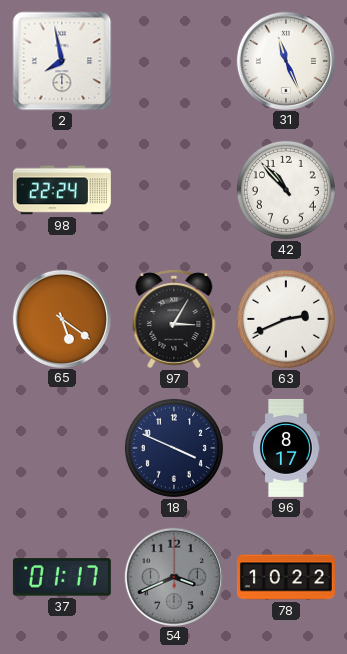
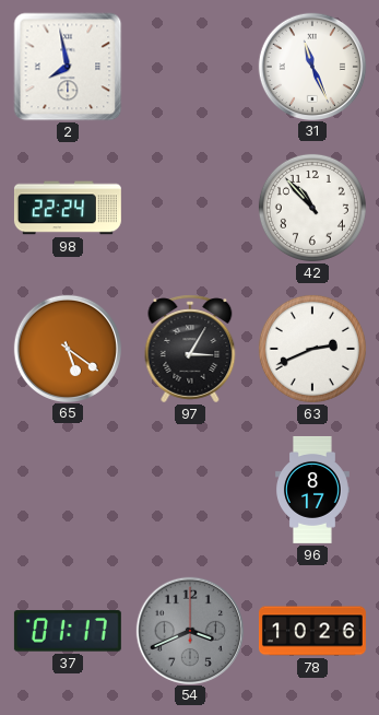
18: 3:49 -> none
78: 10:22 -> 10:26
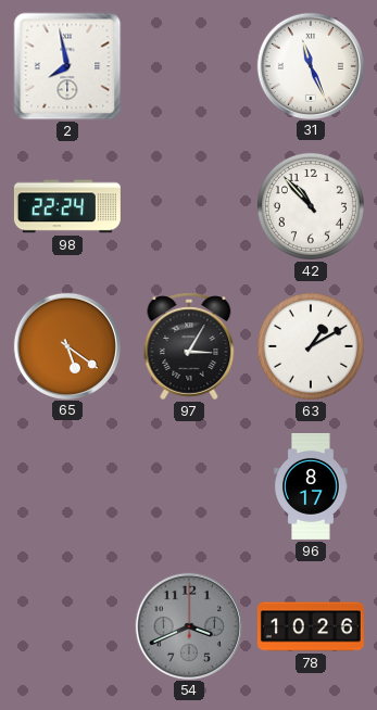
63: 2:41 -> 1:10
37: 01:17 -> none
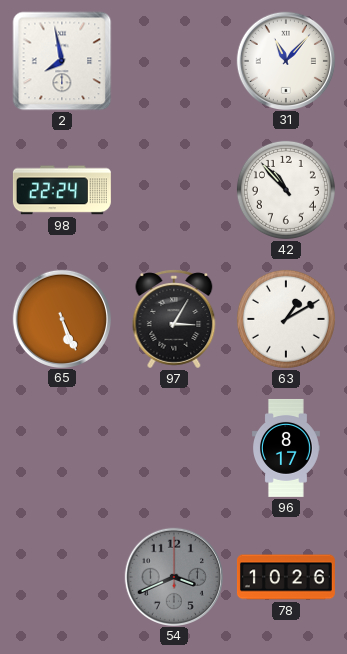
31: 11:26 -> 11:07
65: 5:21 -> 5:26
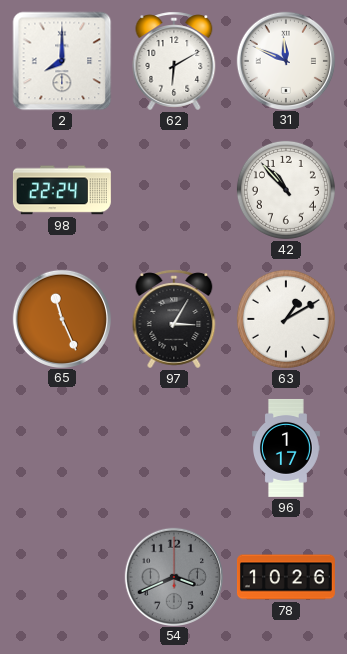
2: 7:58 -> 8:00
62: none -> 6:10
31: 11:07 -> 11:49
65: 5:26 -> 11:26
96: 8:17 -> 1:17
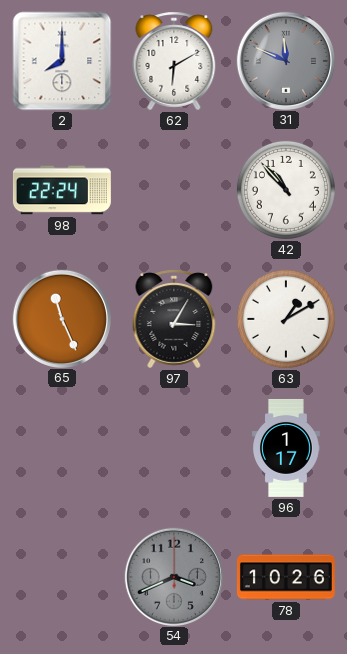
31 dial: white -> grey
